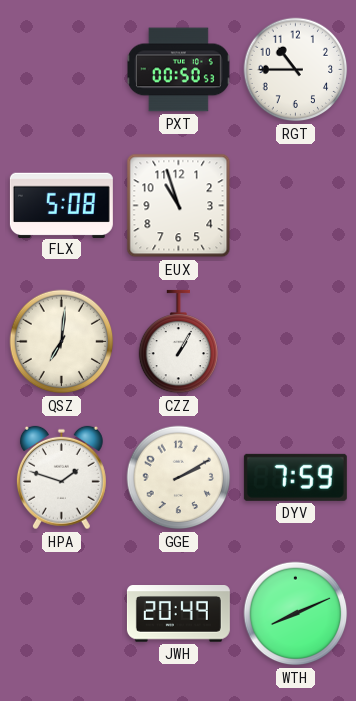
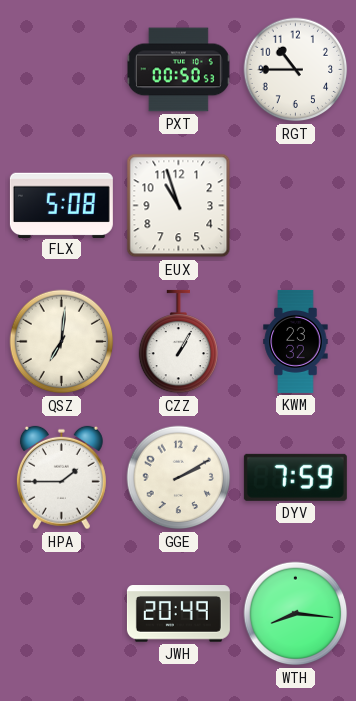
KWM: none -> 23:32
HPA: 1:48 -> 1:45
WTH: 8:11 -> 8:16
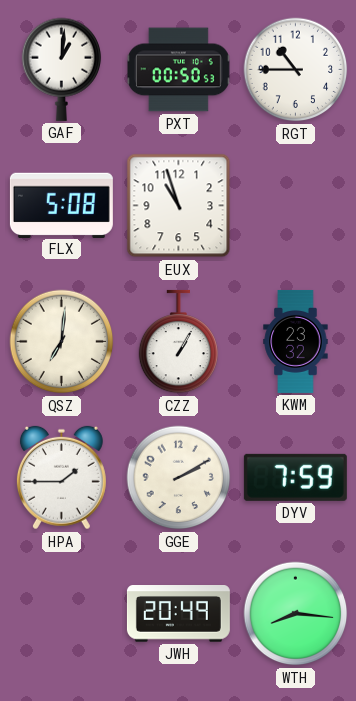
GAF: none -> 1:01
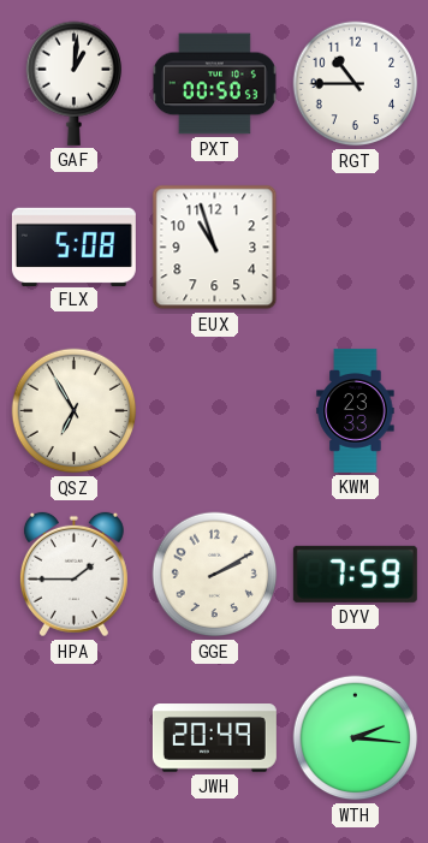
QSZ: 7:01 -> 6:55
CZZ: 1:05 -> none
KWM: 23:32 -> 23:33
WTH: 8:16 -> 2:16
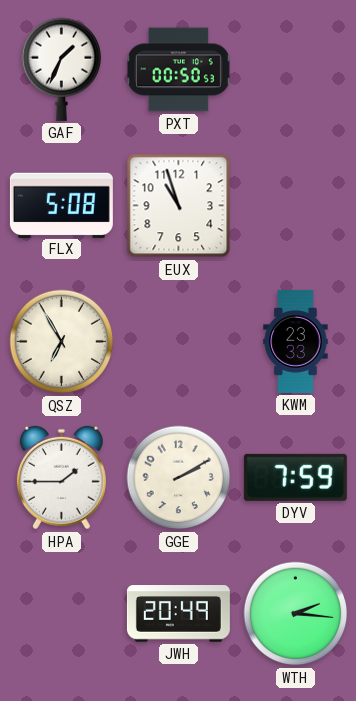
GAF: 1:01 -> 1:34
RGT: 10:45 -> none
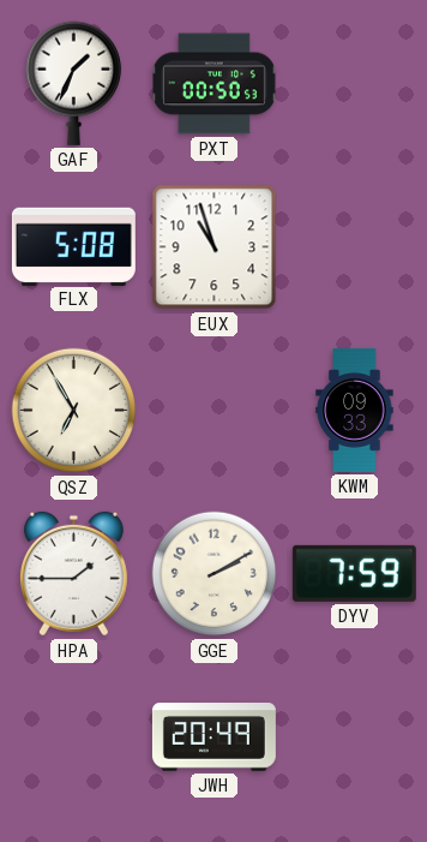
KWM: 23:33 -> 09:33
WTH: 2:16 -> none
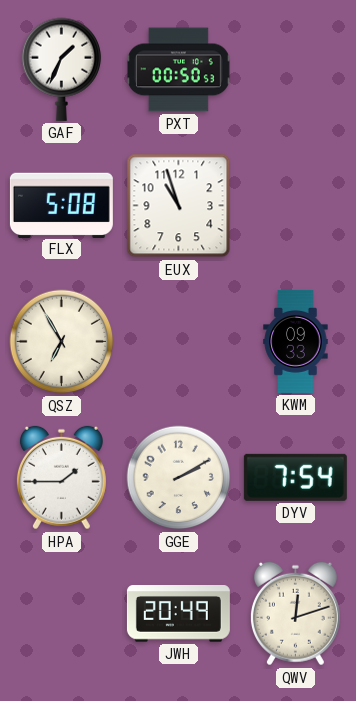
DYV: 7:59 -> 7:54
QWV: none -> 12:12
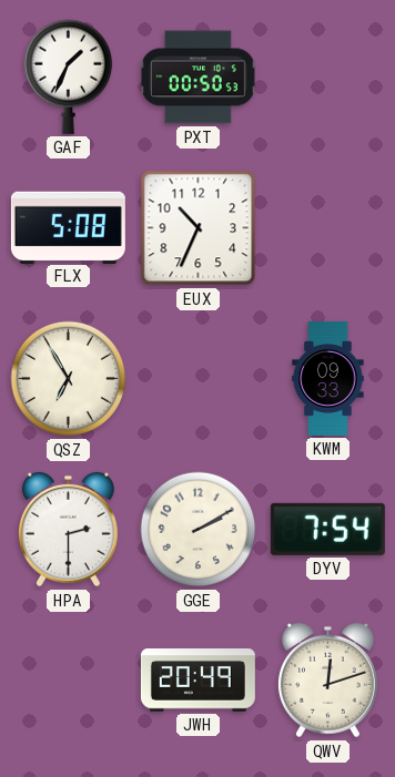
EUX: 10:57 -> 10:34
HPA: 1:45 -> 2:30
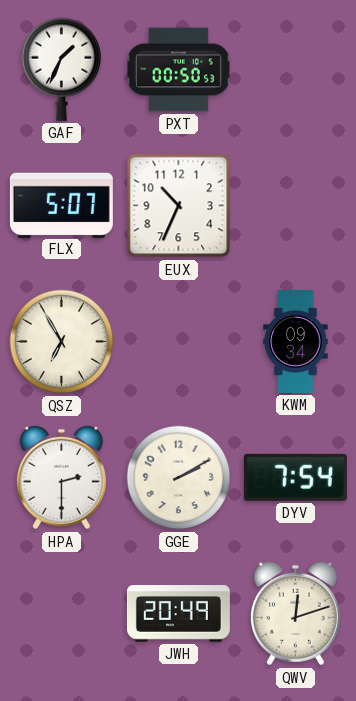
FLX: 5:08 -> 5:07
KWM: 09:33 -> 09:34
